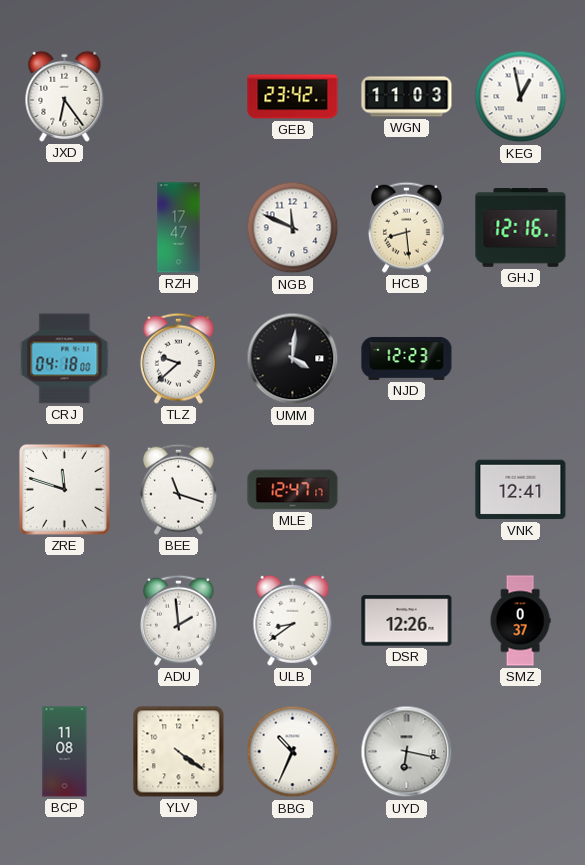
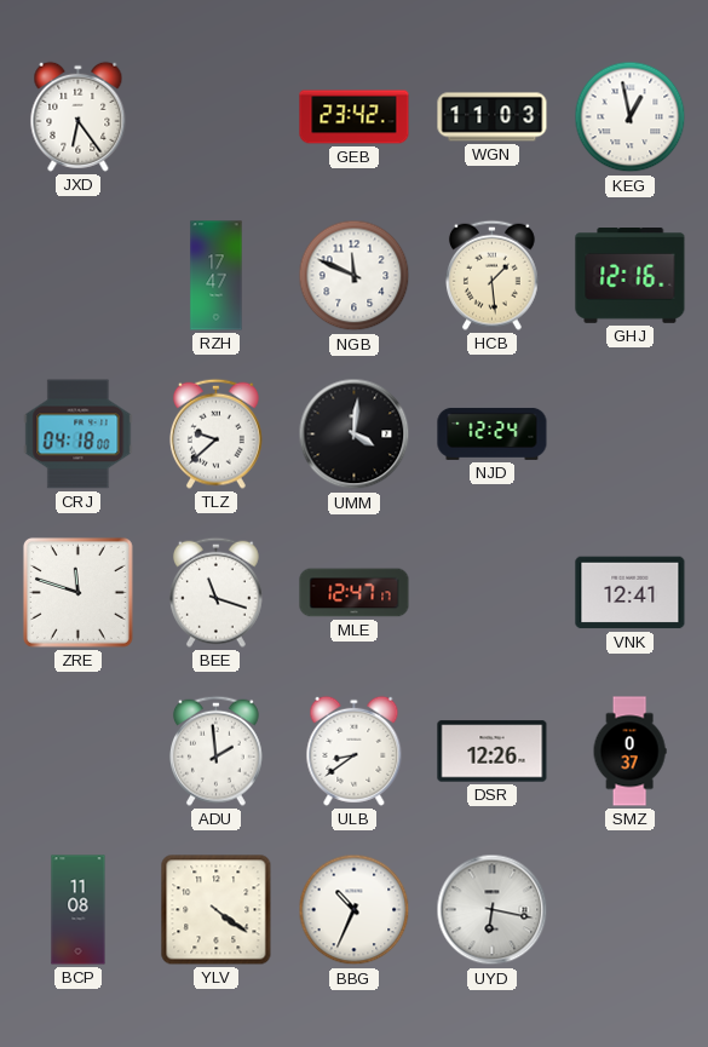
HCB: 8:29 -> 1:29
NJD: 12:23 -> 12:24
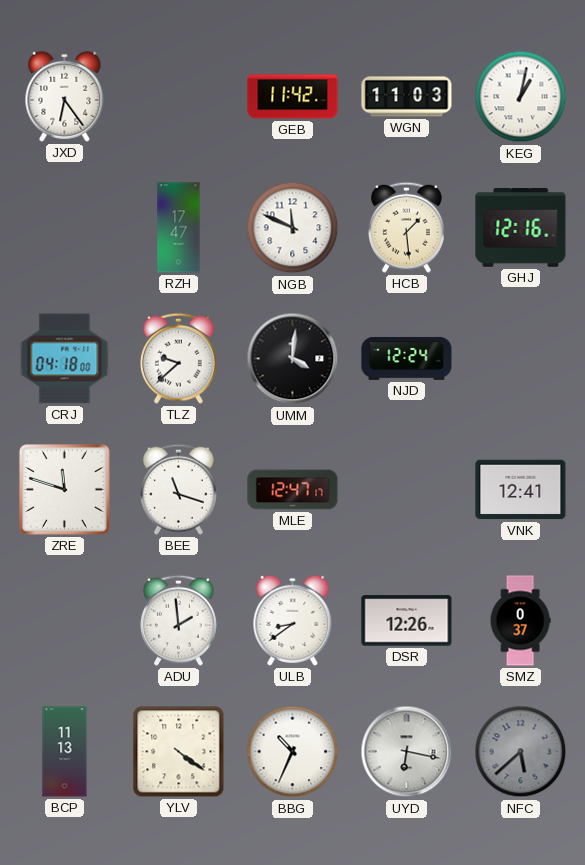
GEB: 23:42 -> 11:42
KEG: 12:58 -> 1:02
BCP: 11:08 -> 11:13
NFC: none -> 5:38
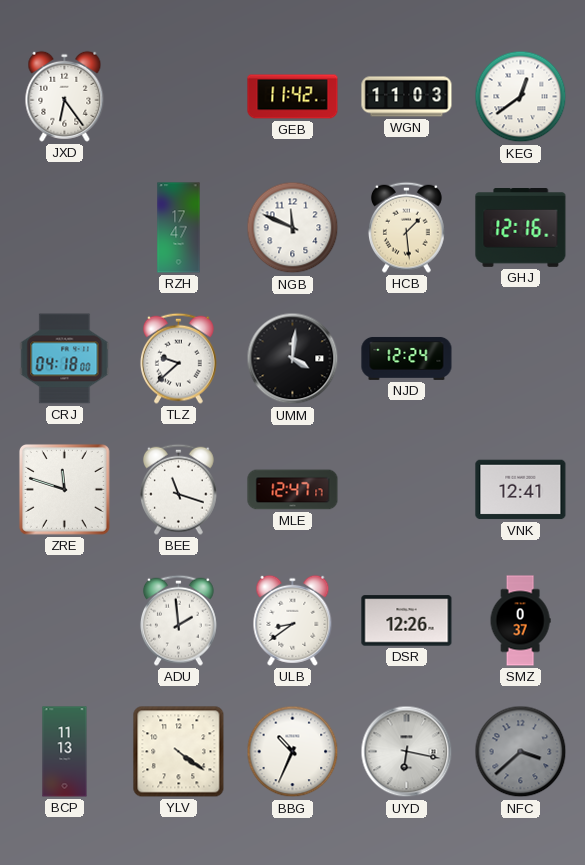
KEG: 1:02 -> 12:39
NFC: 5:38 -> 3:38
